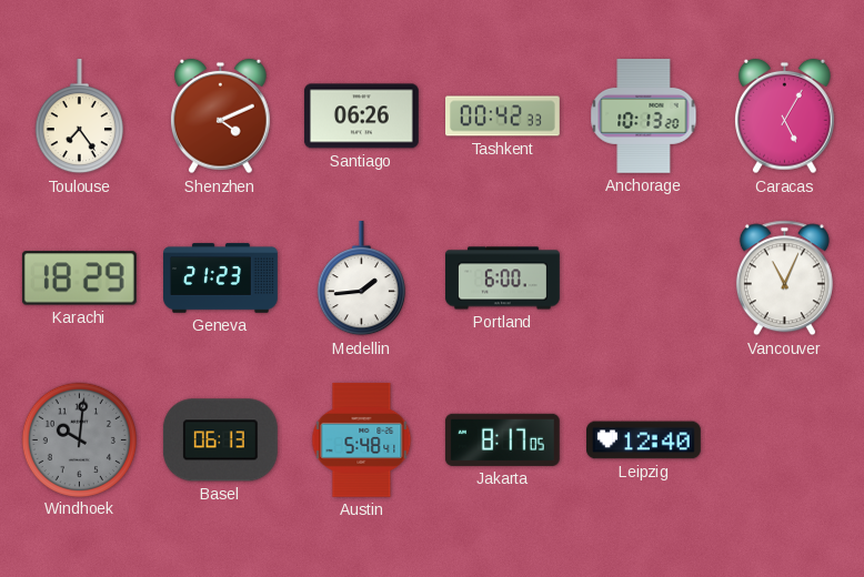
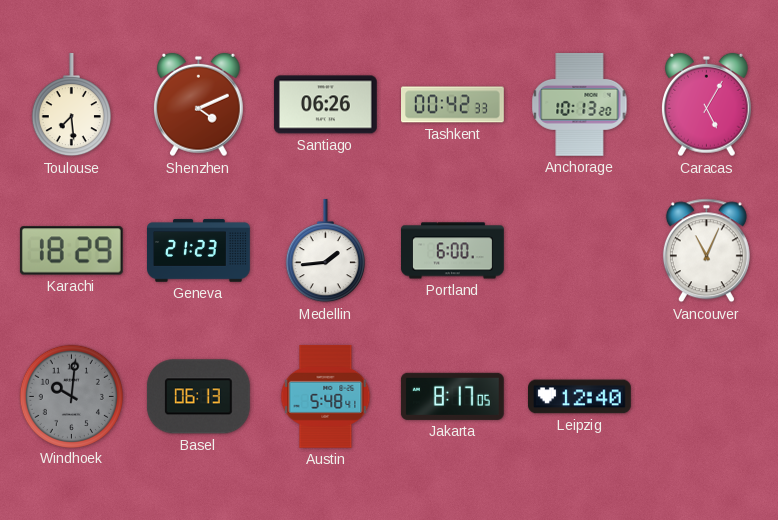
Toulouse: 7:24 -> 7:29
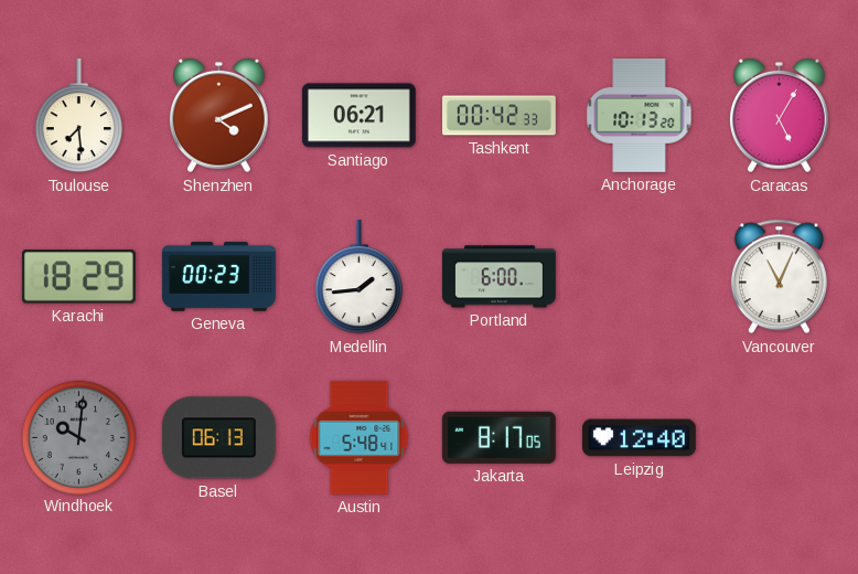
Santiago: 06:26 -> 06:21
Geneva: 21:23 -> 00:23
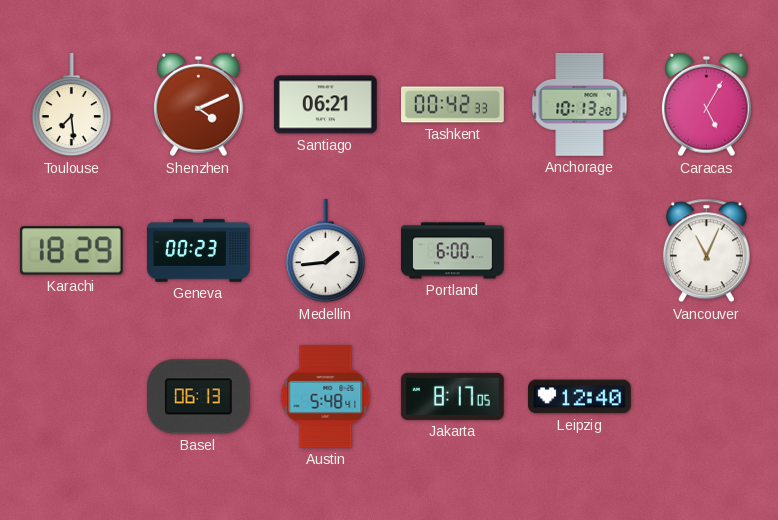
Windhoek: 10:01 -> none
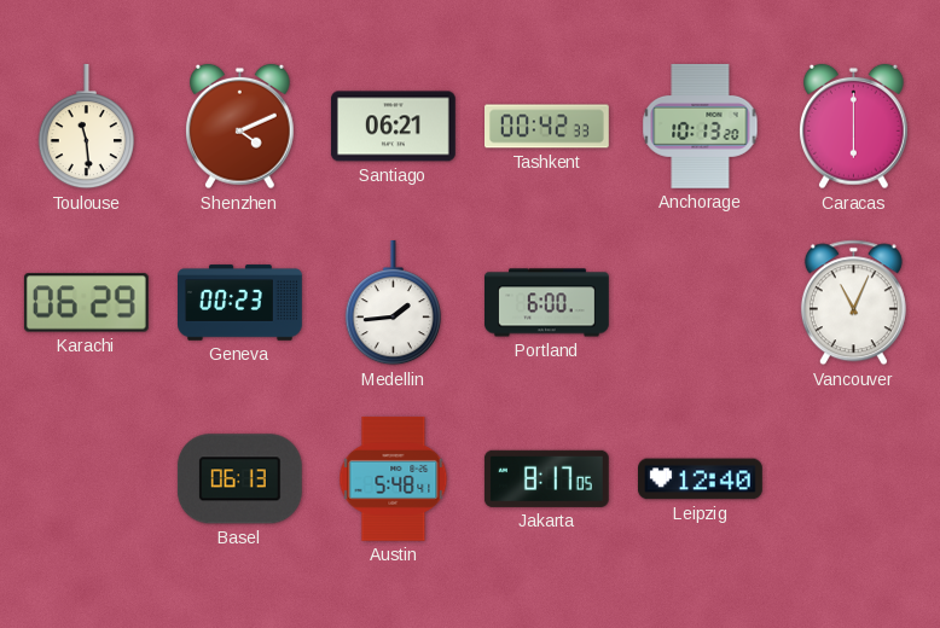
Toulouse: 7:29 -> 11:29
Caracas: 5:05 -> 6:00
Karachi: 18:29 -> 06:29
